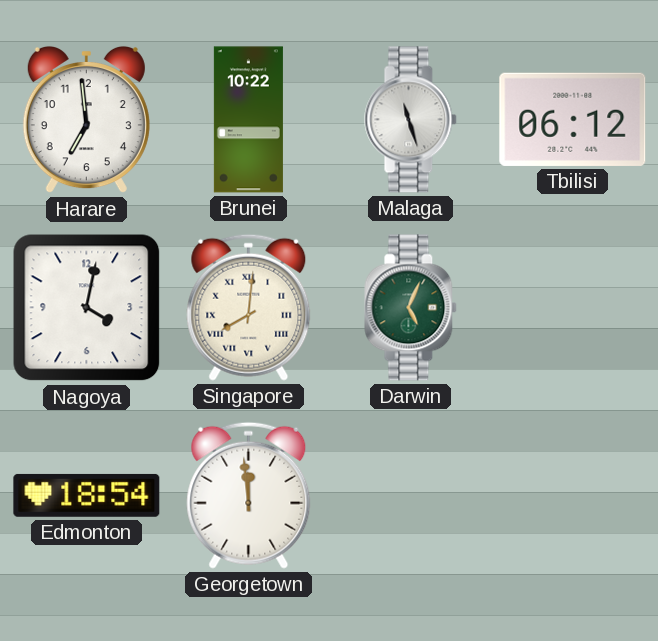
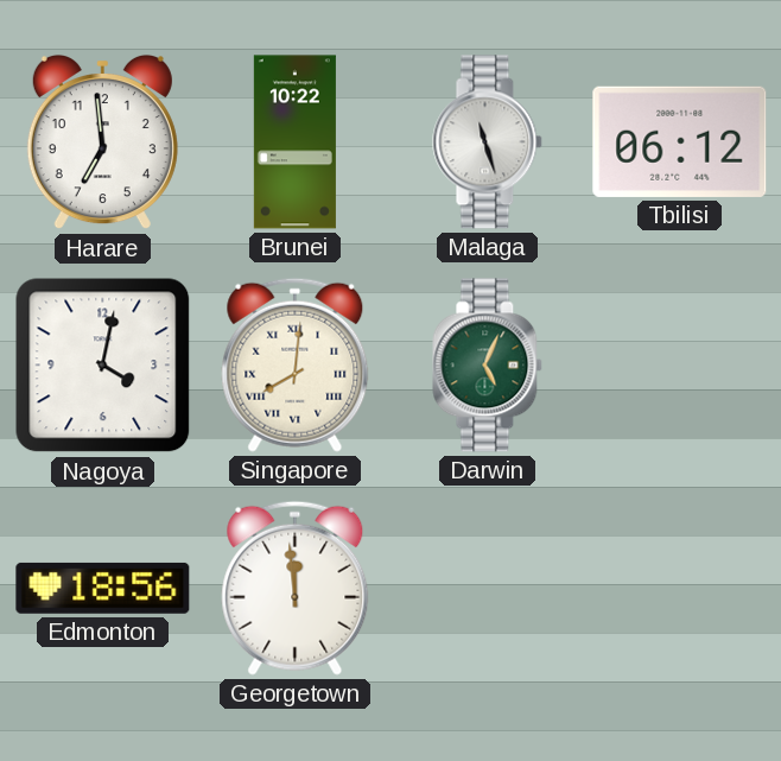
Edmonton: 18:54 -> 18:56
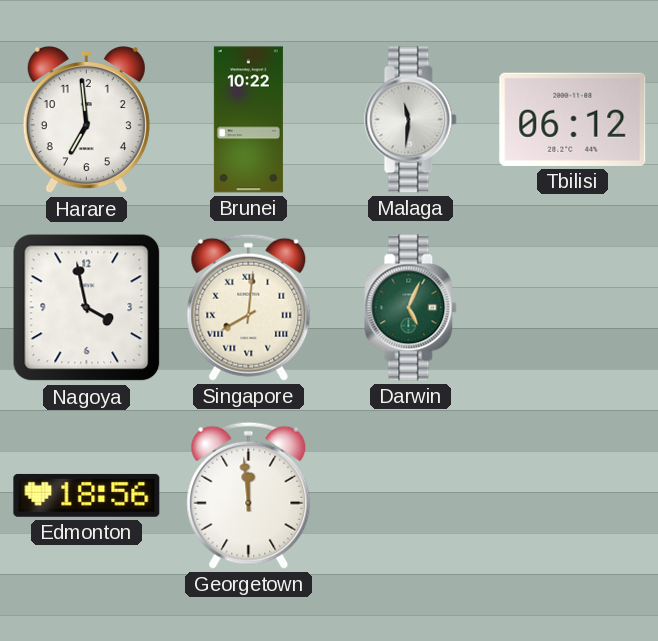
Malaga: 11:27 -> 11:31
Nagoya: 4:02 -> 3:58
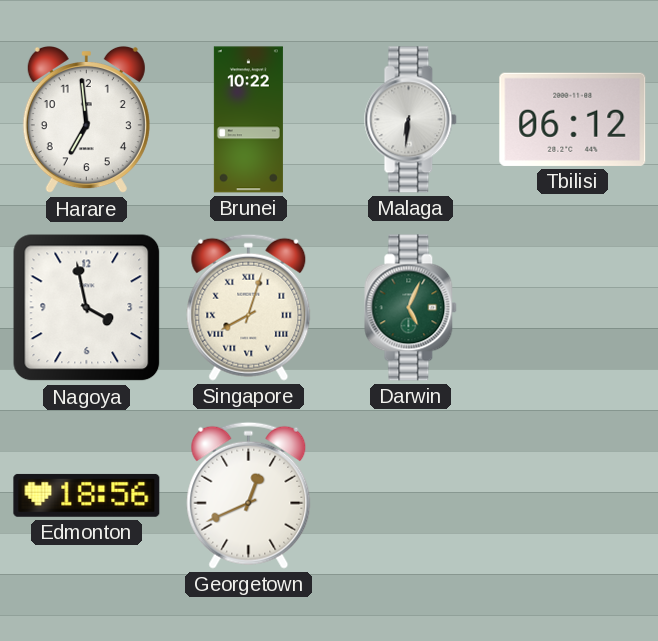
Malaga: 11:31 -> 6:31
Singapore: 8:01 -> 8:03
Georgetown: 11:59 -> 12:41
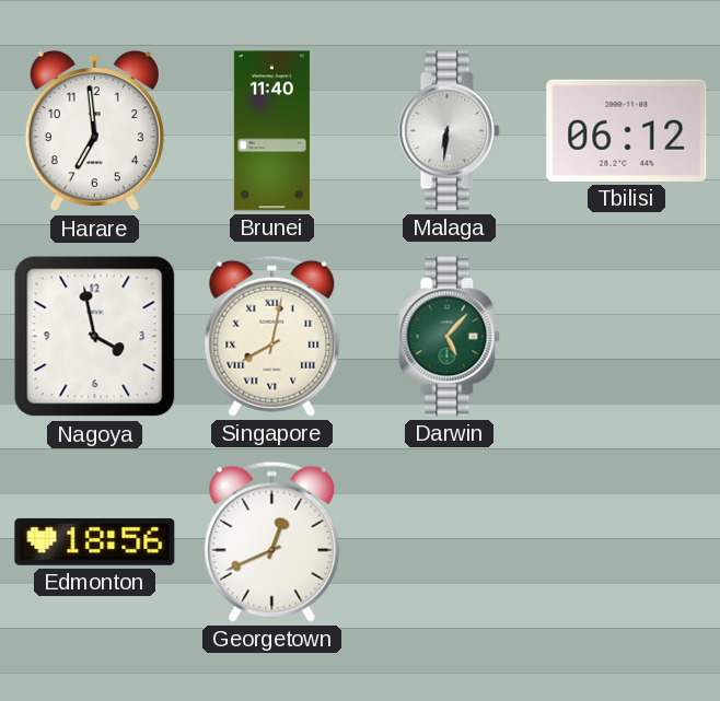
Brunei: 10:22 -> 11:40
Singapore: 8:03 -> 8:02
Darwin: 5:04 -> 5:07
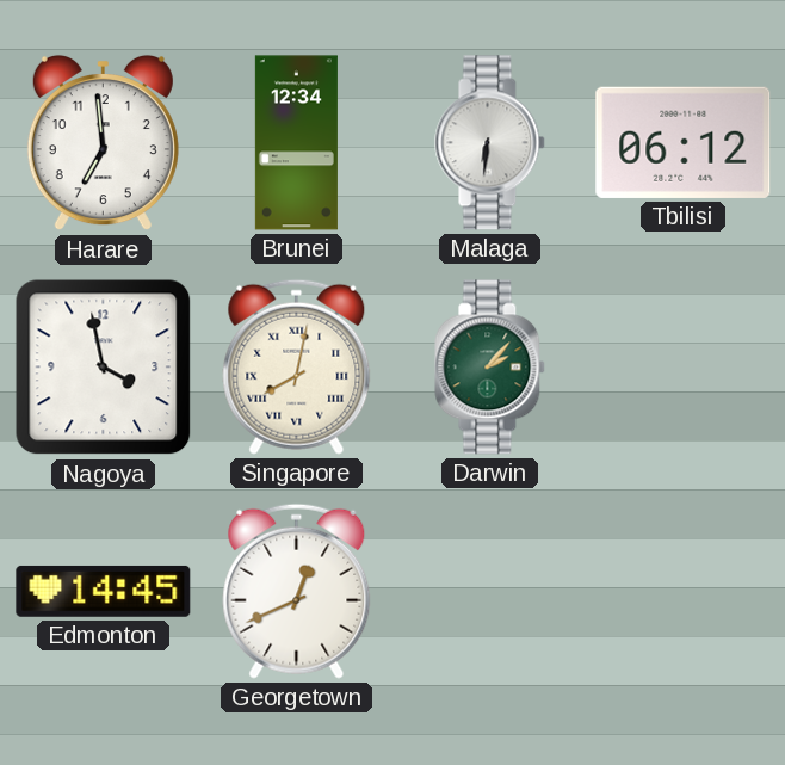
Brunei: 11:40 -> 12:34
Darwin: 5:07 -> 2:07
Edmonton: 18:56 -> 14:45
